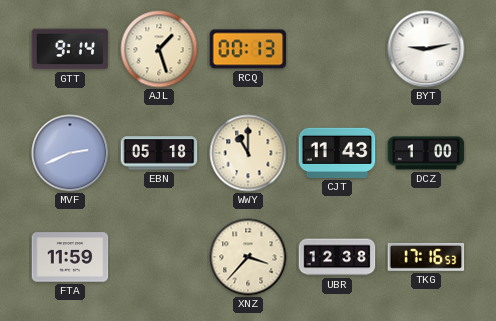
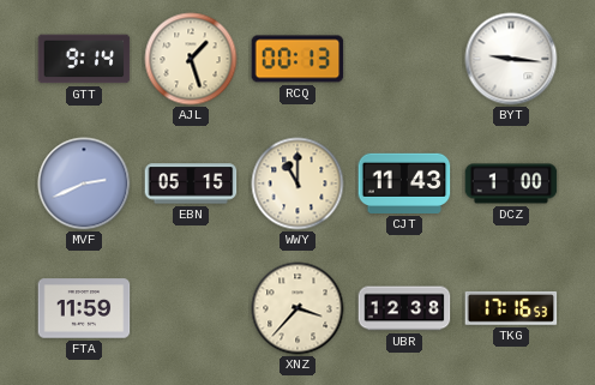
BYT: 9:13 -> 9:16
EBN: 05:18 -> 05:15
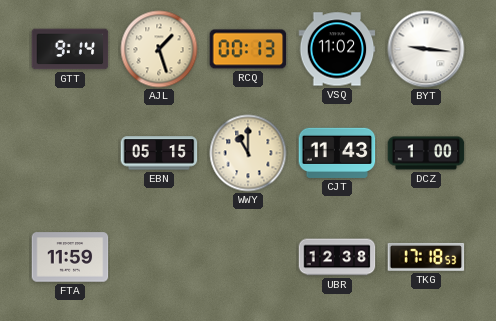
VSQ: none -> 11:02
MVF: 2:41 -> none
XNZ: 3:37 -> none
TKG: 17:16 -> 17:18
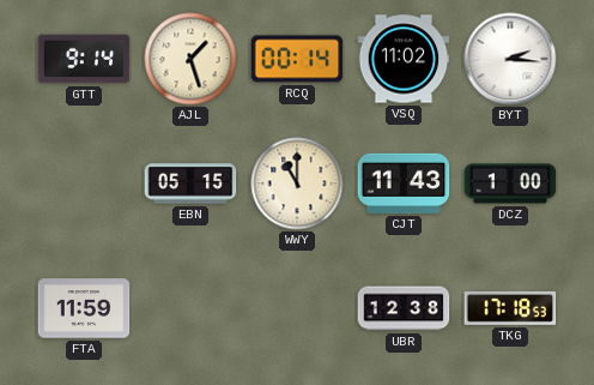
RCQ: 00:13 -> 00:14
BYT: 9:16 -> 2:16
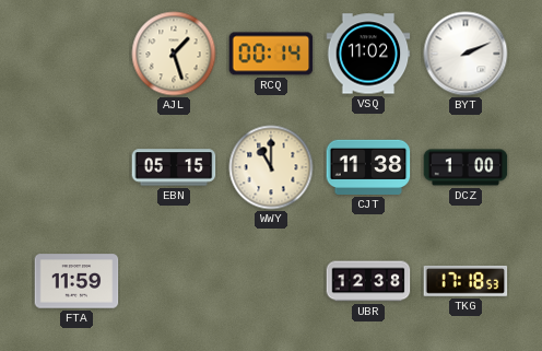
GTT: 9:14 -> none
BYT: 2:16 -> 2:11
CJT: 11:43 -> 11:38
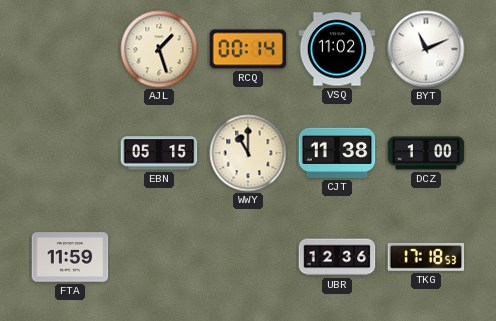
BYT: 2:11 -> 11:11
UBR: 12:38 -> 12:36
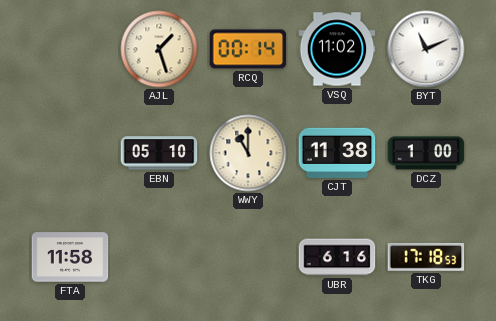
EBN: 05:15 -> 05:10
FTA: 11:59 -> 11:58
UBR: 12:36 -> 6:16
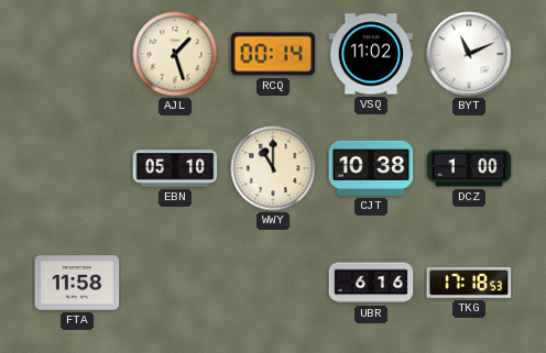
CJT: 11:38 -> 10:38
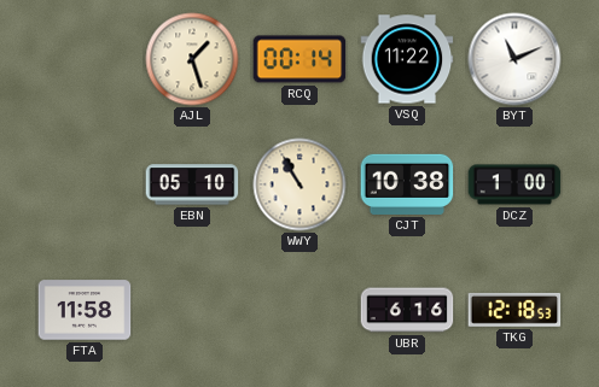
VSQ: 11:02 -> 11:22
WWY: 11:00 -> 10:55
TKG: 17:18 -> 12:18
